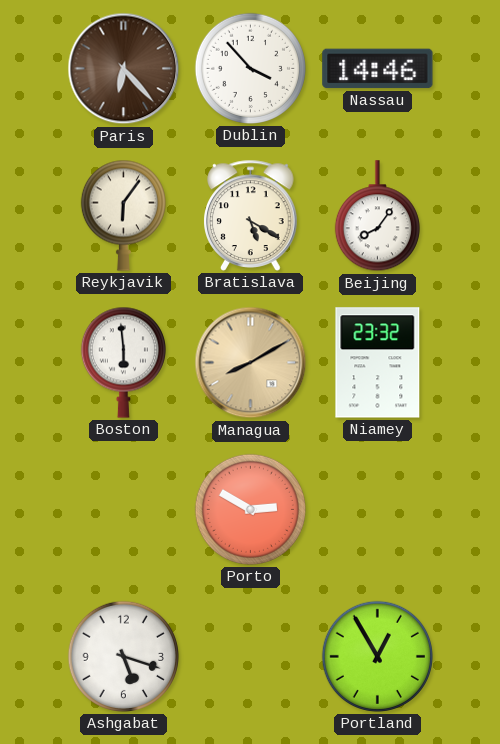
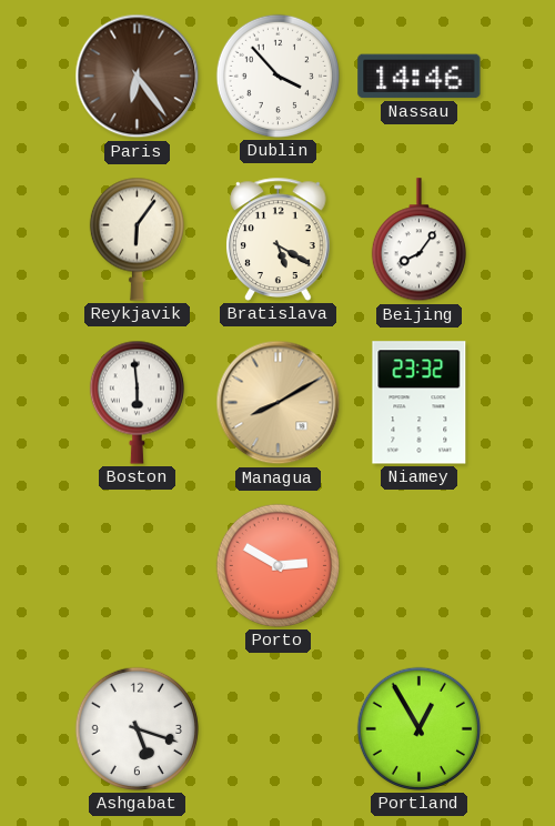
Paris: 6:23 -> 6:24
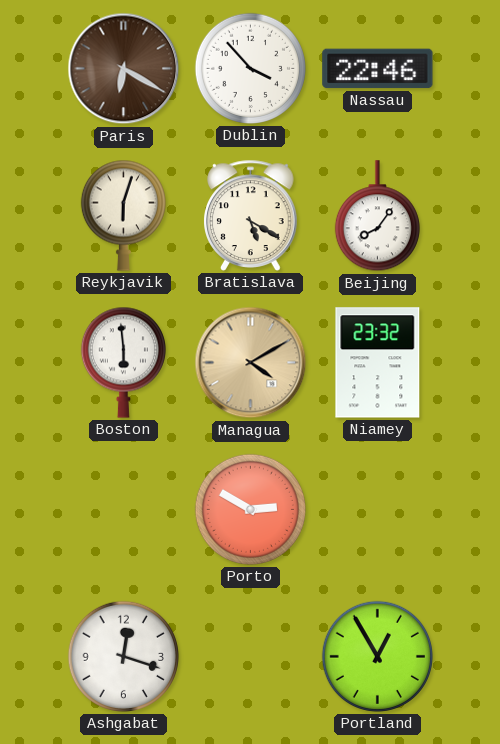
Paris: 6:24 -> 6:20
Nassau: 14:46 -> 22:46
Reykjavik: 6:06 -> 6:03
Managua: 8:10 -> 4:10
Ashgabat: 5:18 -> 12:18
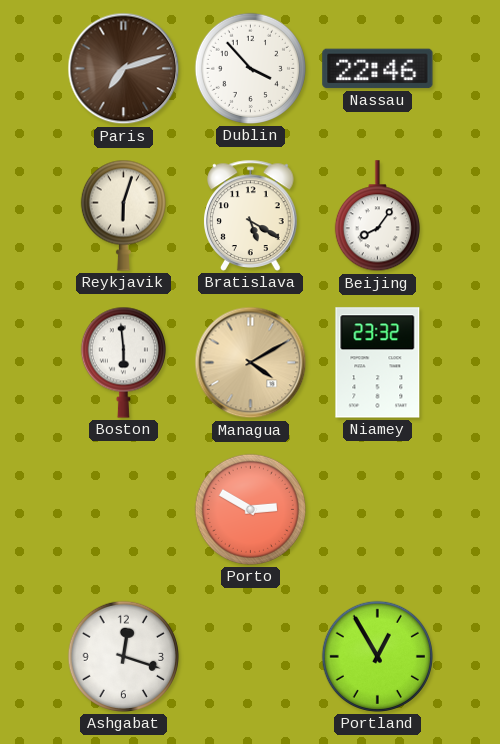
Paris: 6:20 -> 7:12
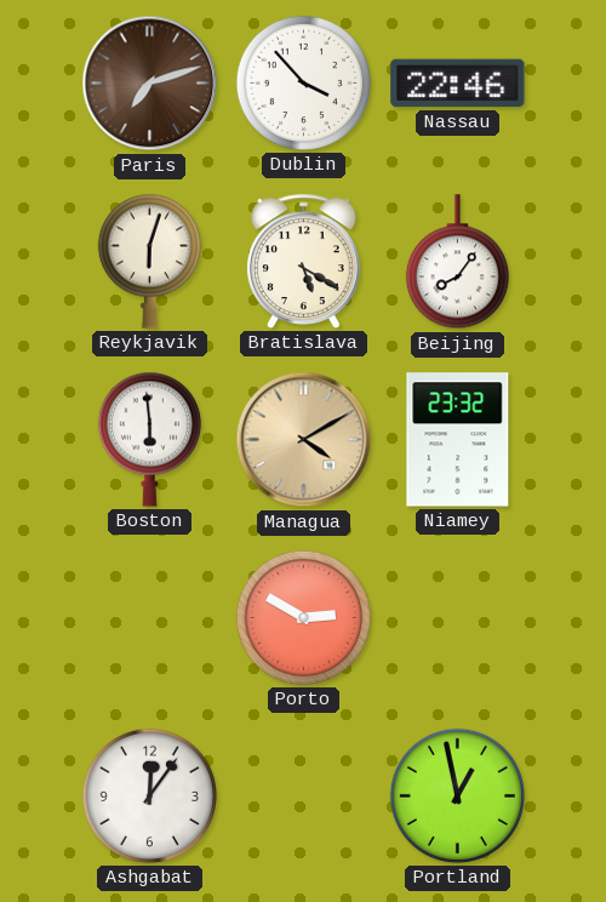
Ashgabat: 12:18 -> 12:06
Portland: 12:55 -> 12:58
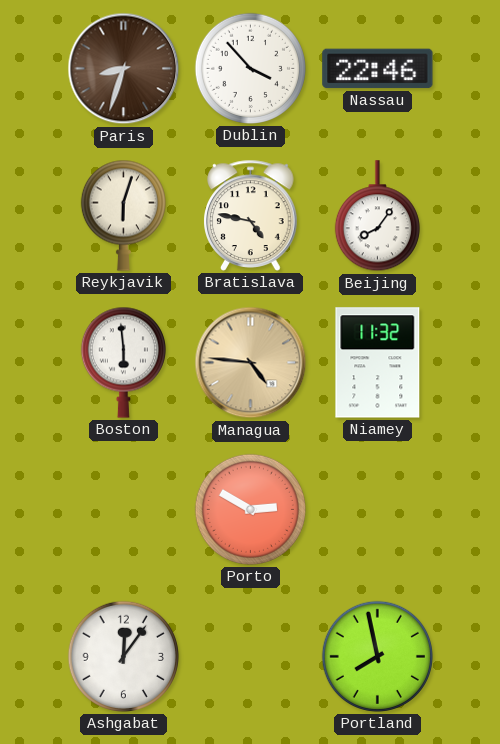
Paris: 7:12 -> 8:33
Bratislava: 5:20 -> 4:47
Managua: 4:10 -> 4:46
Niamey: 23:32 -> 11:32
Portland: 12:58 -> 7:58
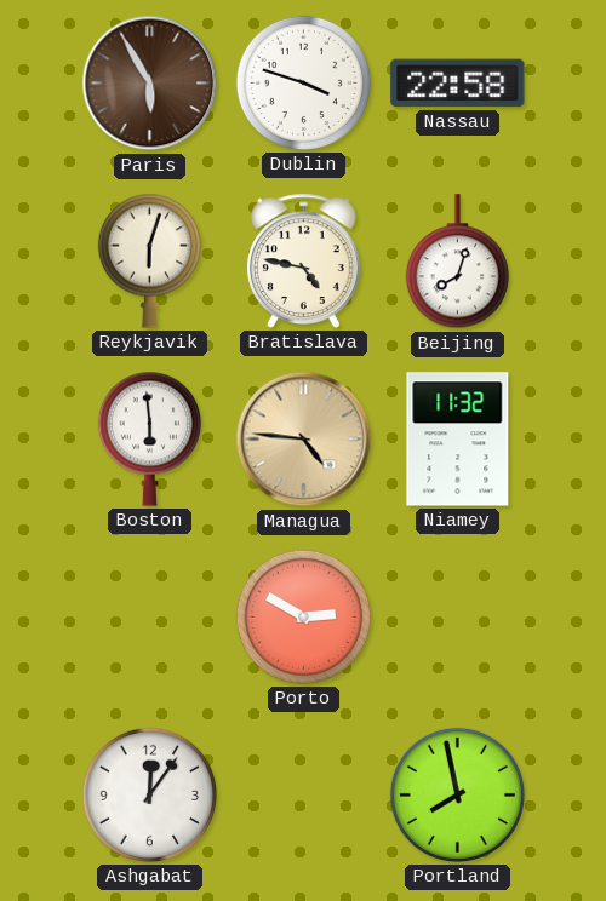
Paris: 8:33 -> 5:55
Dublin: 3:53 -> 3:48
Nassau: 22:46 -> 22:58
Beijing: 8:06 -> 8:03
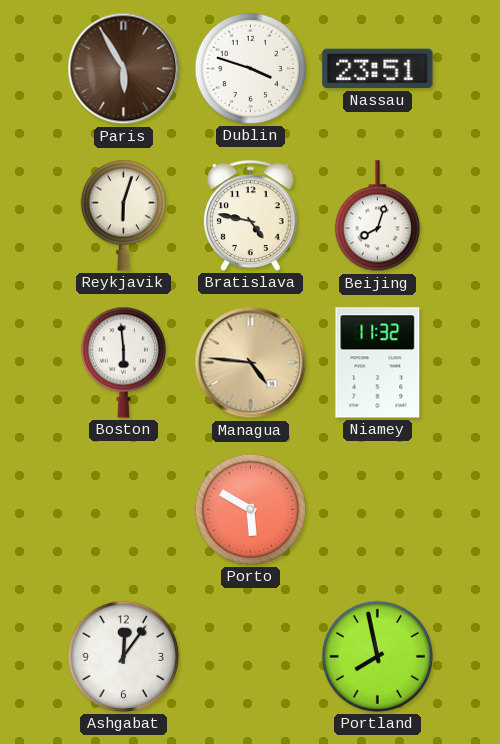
Nassau: 22:58 -> 23:51
Porto: 2:50 -> 5:50
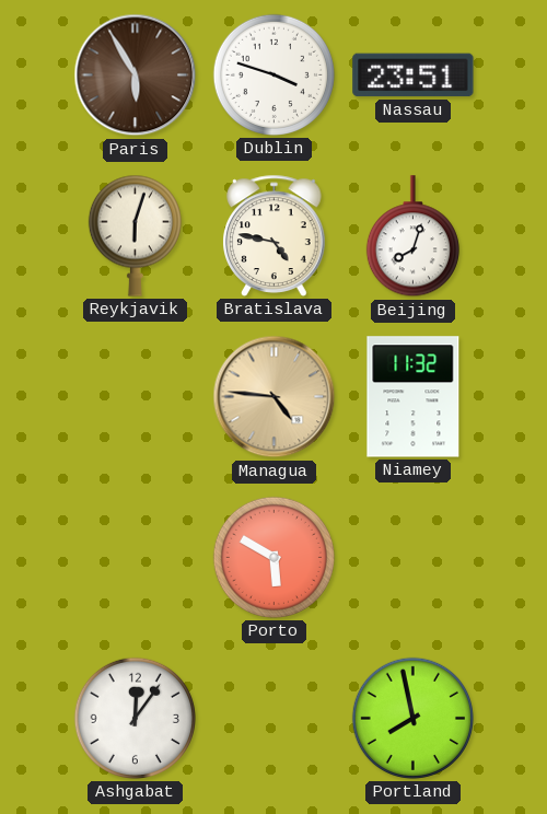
Boston: 5:59 -> none
